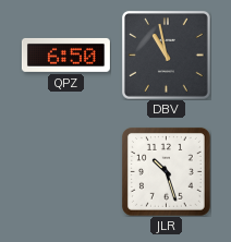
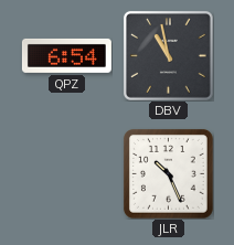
QPZ: 6:50 -> 6:54
JLR: 10:27 -> 10:26
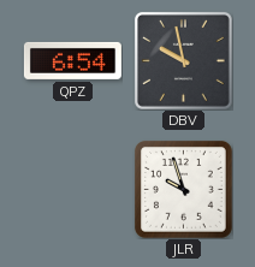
DBV: 10:58 -> 9:58
JLR: 10:26 -> 9:57
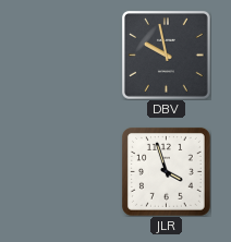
QPZ: 6:54 -> none
JLR: 9:57 -> 3:57
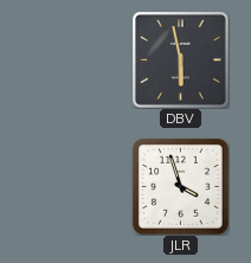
DBV: 9:58 -> 5:58
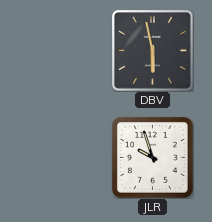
JLR: 3:57 -> 9:57
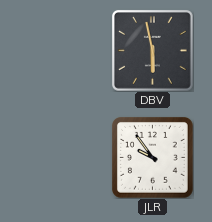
JLR: 9:57 -> 9:54
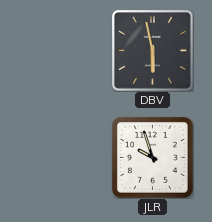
JLR: 9:54 -> 9:57
